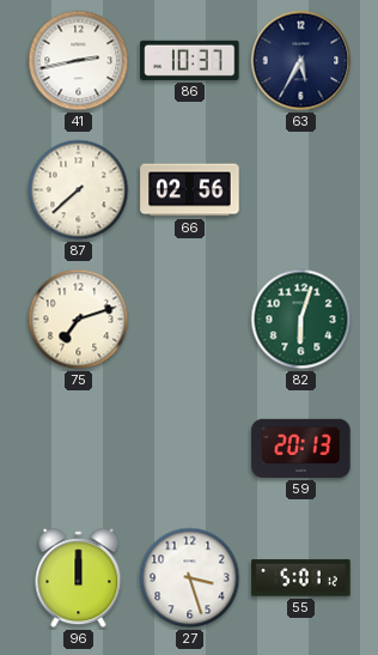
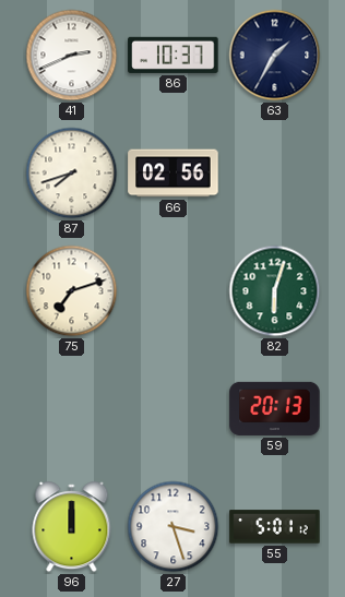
41: 2:43 -> 2:41
63: 5:35 -> 1:35
87: 7:38 -> 7:42
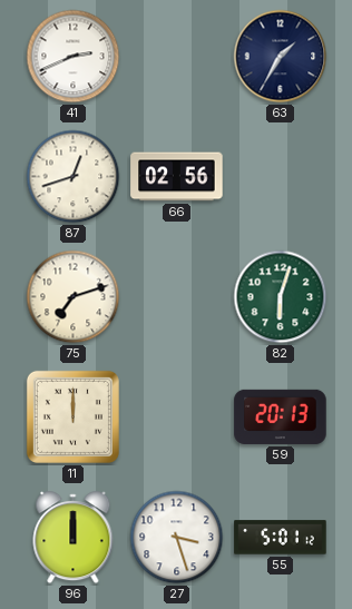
86: 10:37 -> none
87: 7:42 -> 12:42
11: none -> 12:00
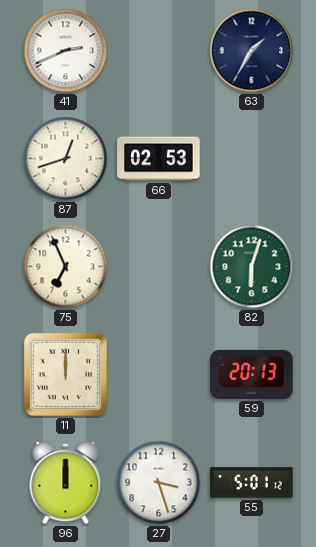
66: 02:56 -> 02:53
75: 7:12 -> 6:56
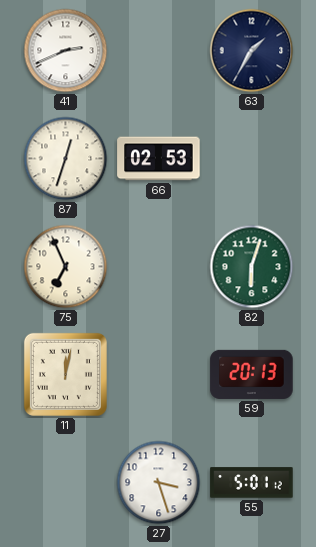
87: 12:42 -> 12:33
11: 12:00 -> 12:02
96: 12:00 -> none
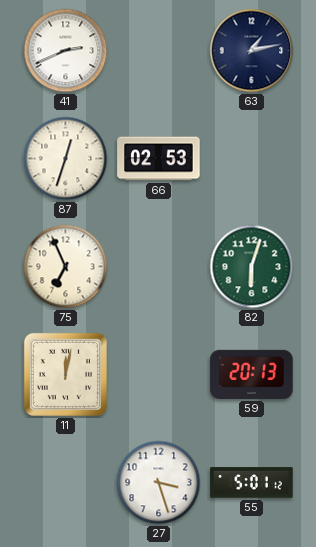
63: 1:35 -> 1:13
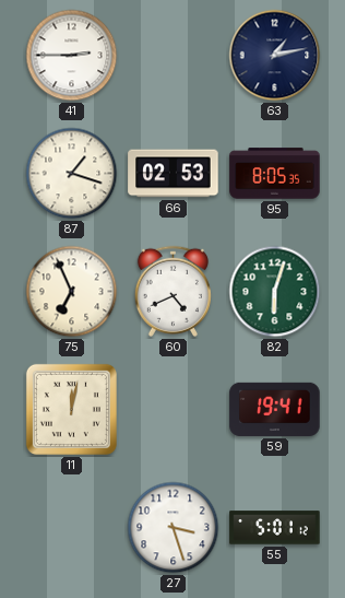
41: 2:41 -> 2:45
87: 12:33 -> 1:18
95: none -> 8:05
60: none -> 4:41
59: 20:13 -> 19:41
